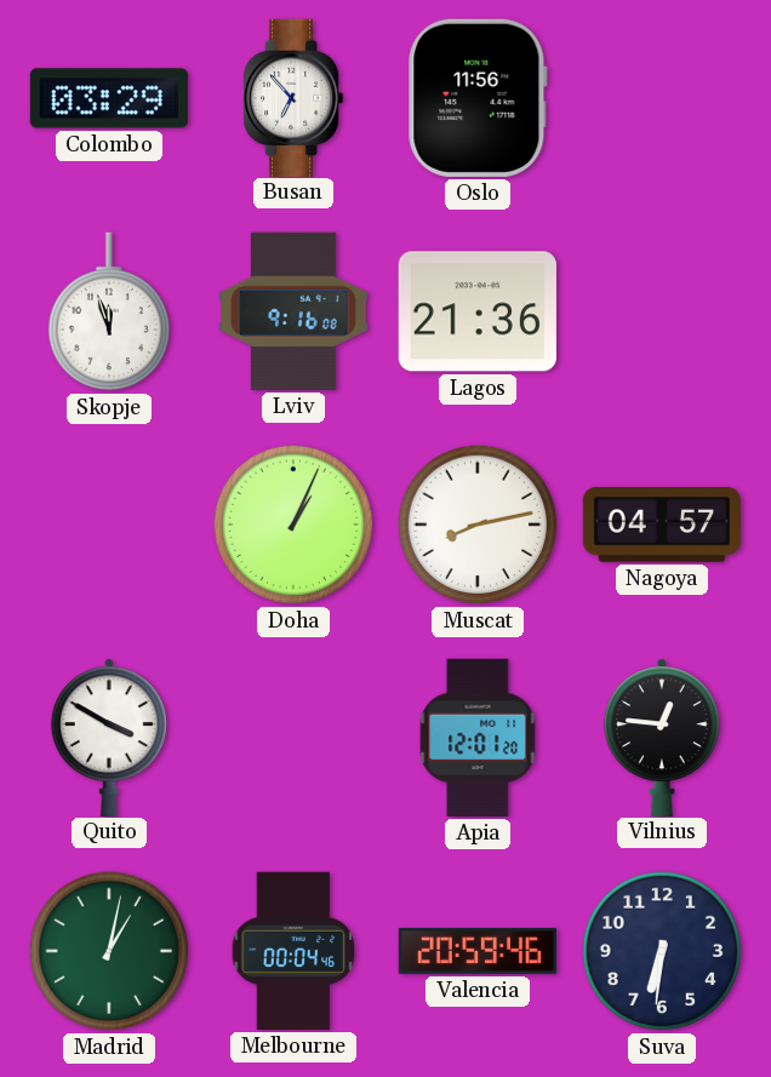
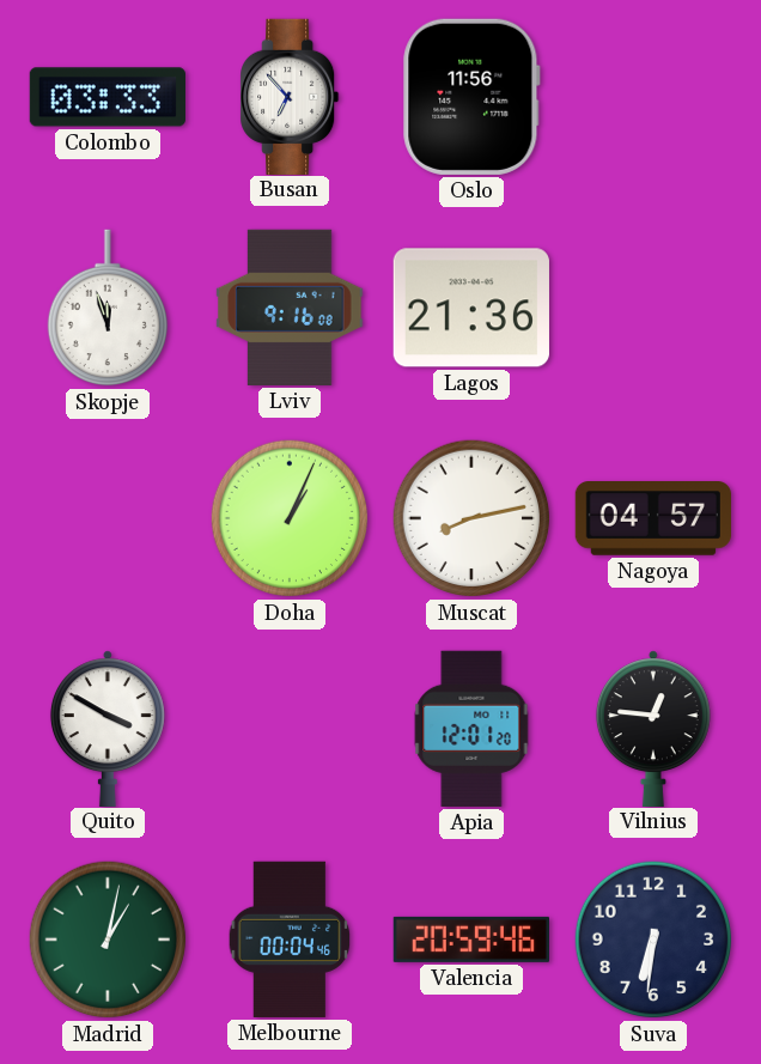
Colombo: 03:29 -> 03:33
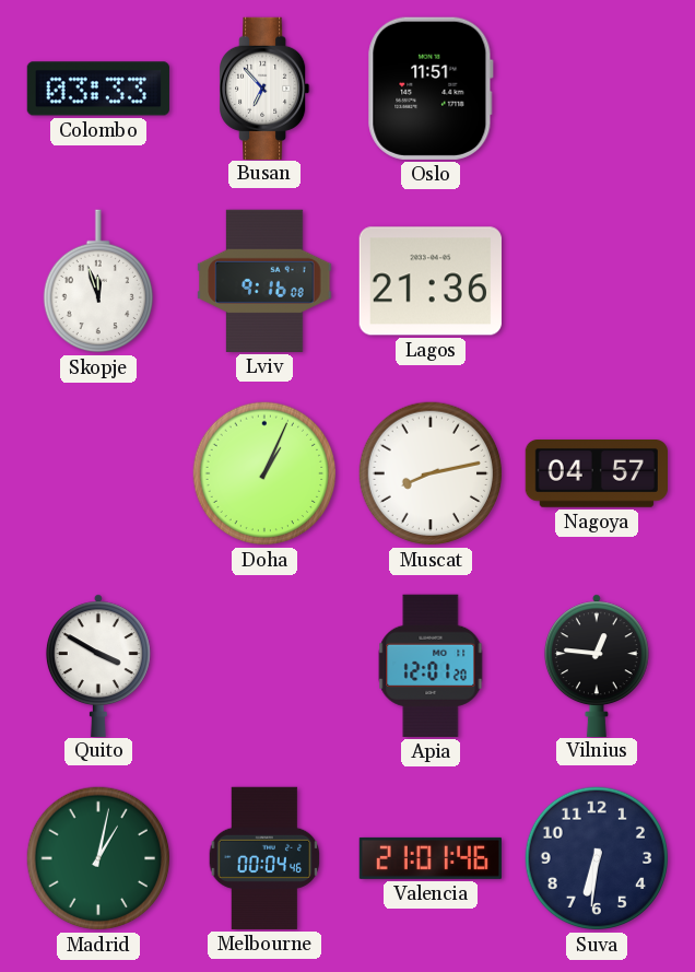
Oslo: 11:56 -> 11:51
Valencia: 20:59 -> 21:01
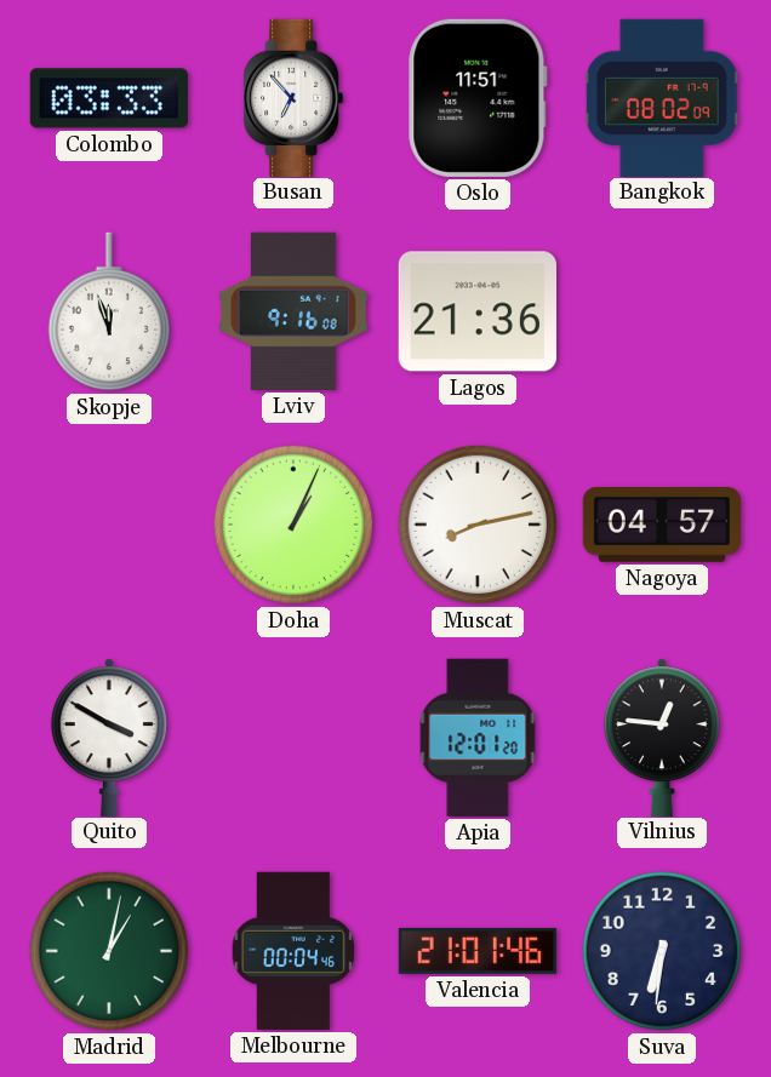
Bangkok: none -> 08:02
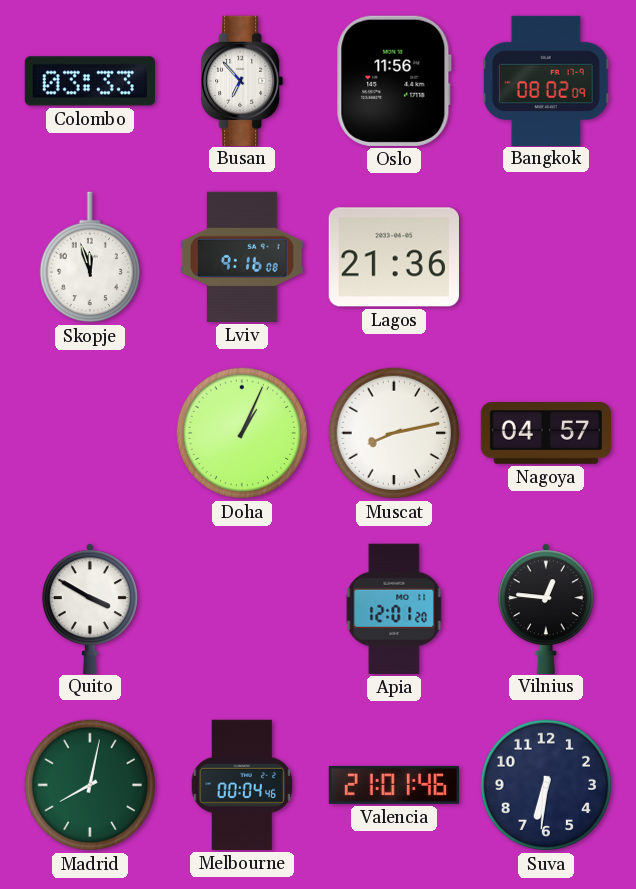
Oslo: 11:51 -> 11:56
Madrid: 1:02 -> 8:02
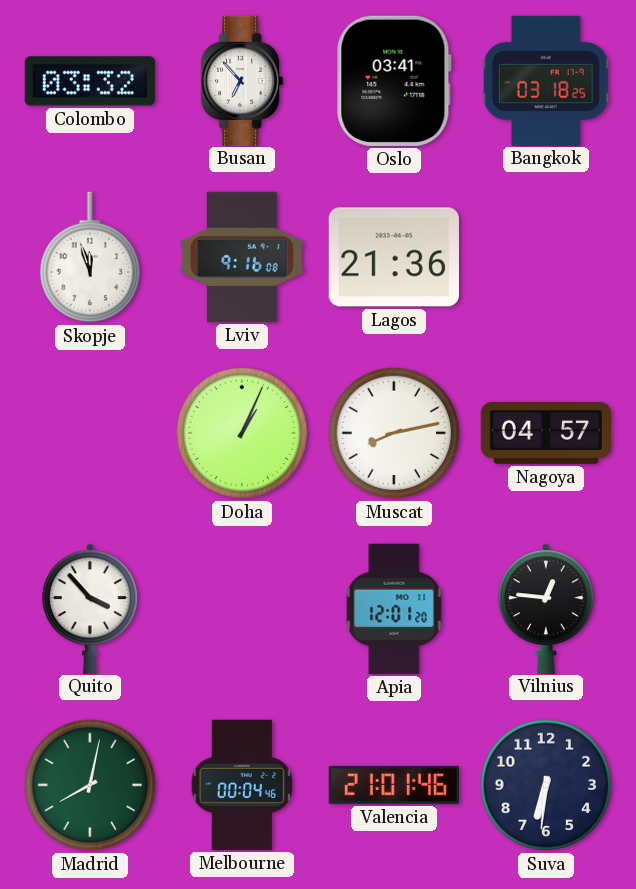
Colombo: 03:33 -> 03:32
Oslo: 11:56 -> 03:41
Bangkok: 08:02 -> 03:18
Quito: 3:50 -> 3:53
